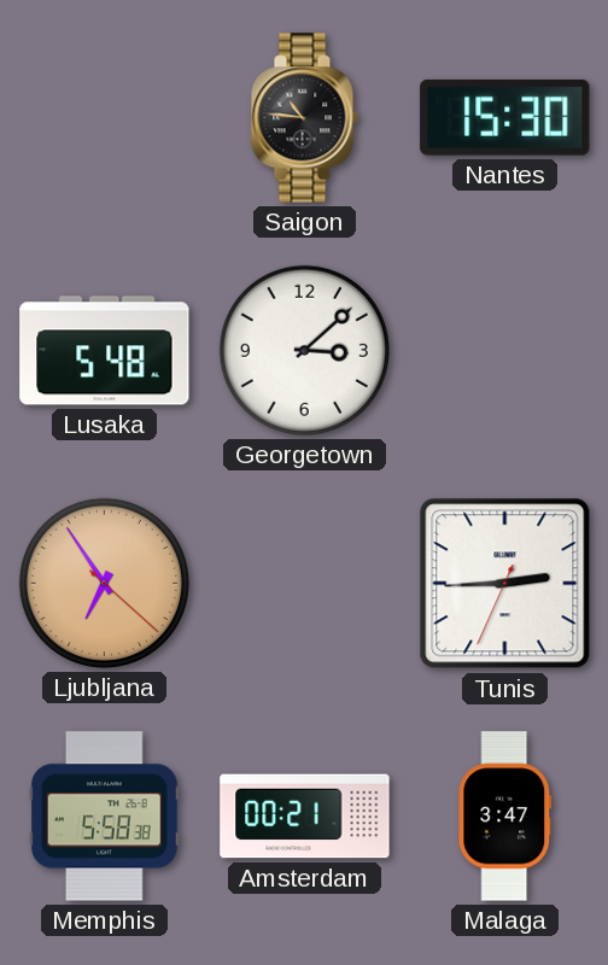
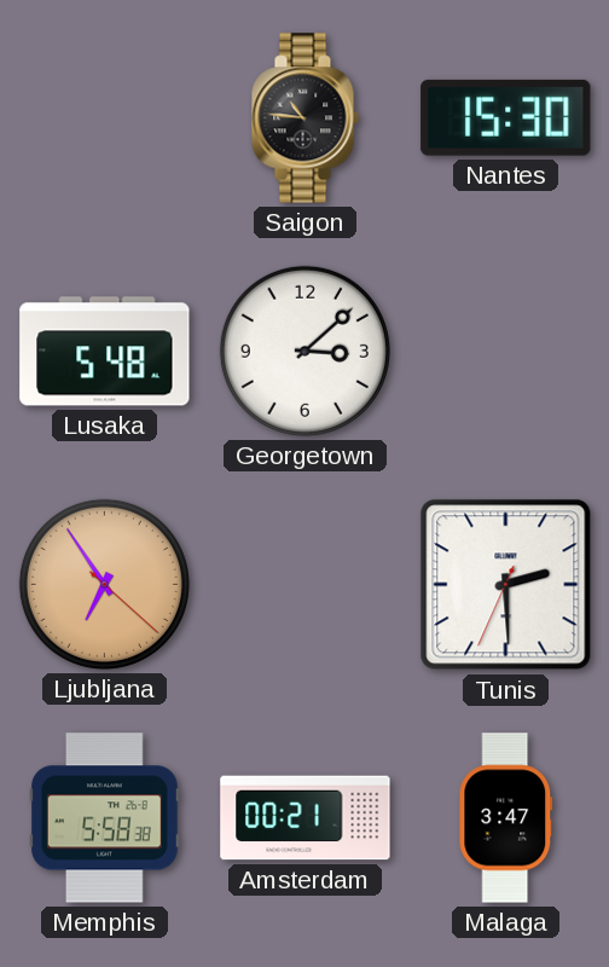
Tunis: 2:44 -> 2:29
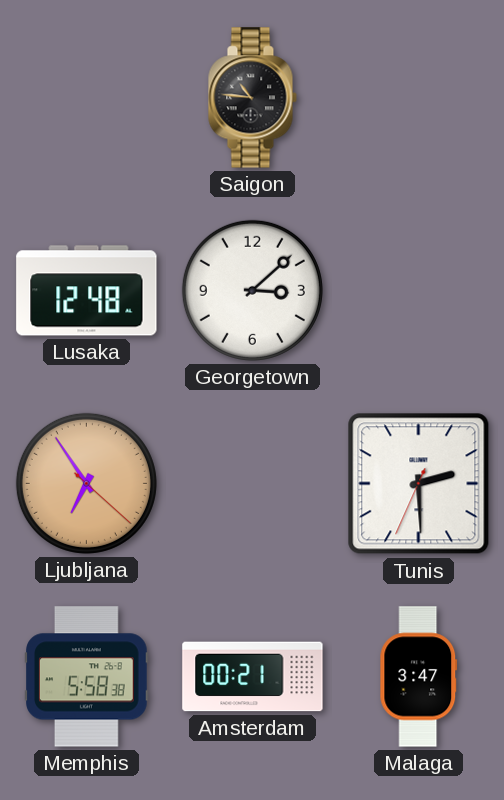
Nantes: 15:30 -> none
Lusaka: 5:48 -> 12:48
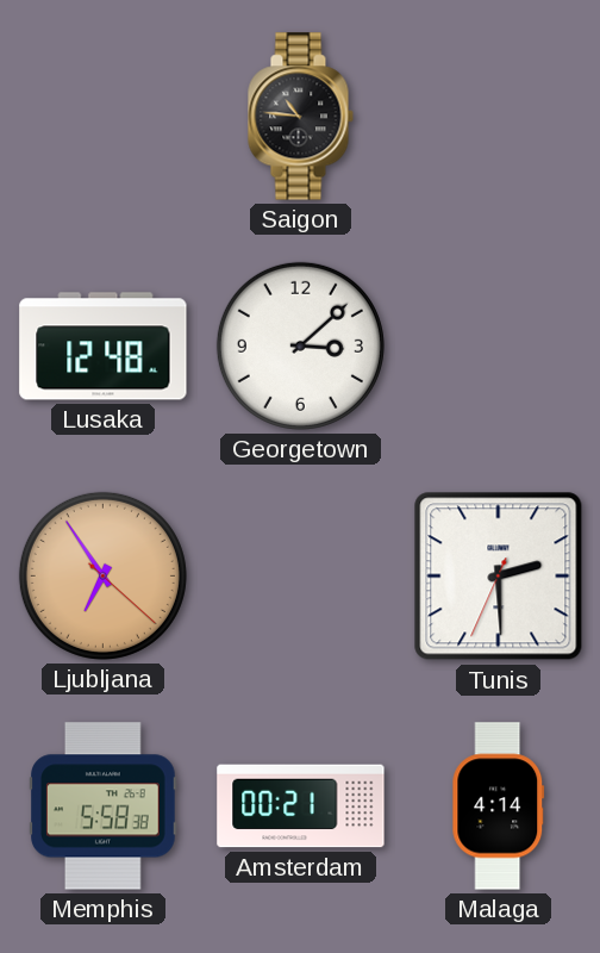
Malaga: 3:47 -> 4:14
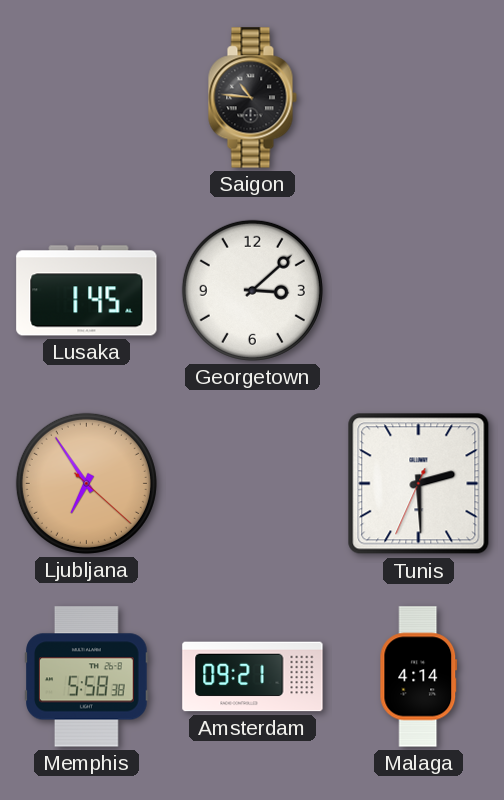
Lusaka: 12:48 -> 1:45
Amsterdam: 00:21 -> 09:21
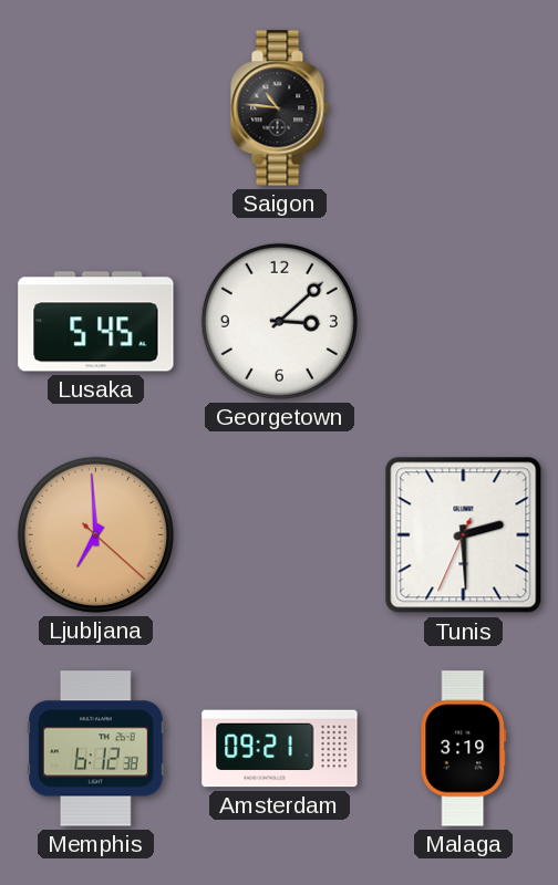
Lusaka: 1:45 -> 5:45
Ljubljana: 6:54 -> 6:59
Memphis: 5:58 -> 6:12
Malaga: 4:14 -> 3:19
